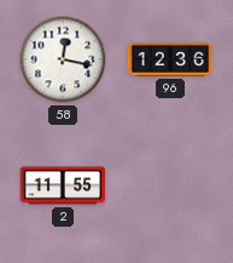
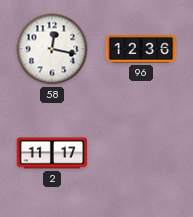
2: 11:55 -> 11:17
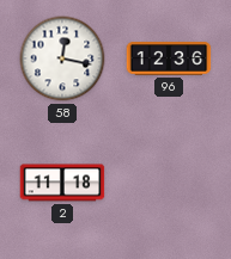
2: 11:17 -> 11:18
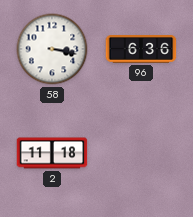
58: 12:17 -> 3:17
96: 12:36 -> 6:36
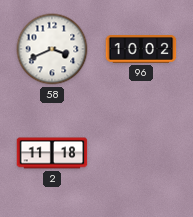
58: 3:17 -> 3:41
96: 6:36 -> 10:02
